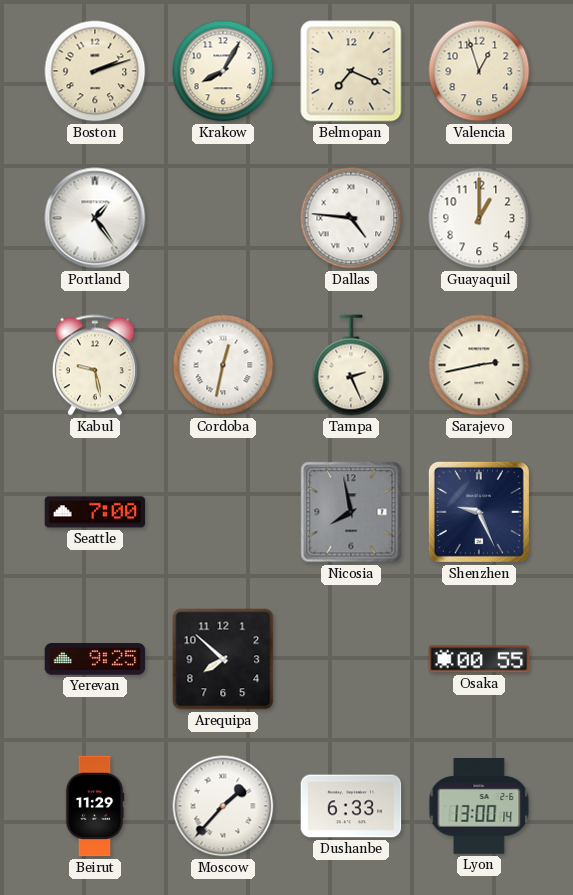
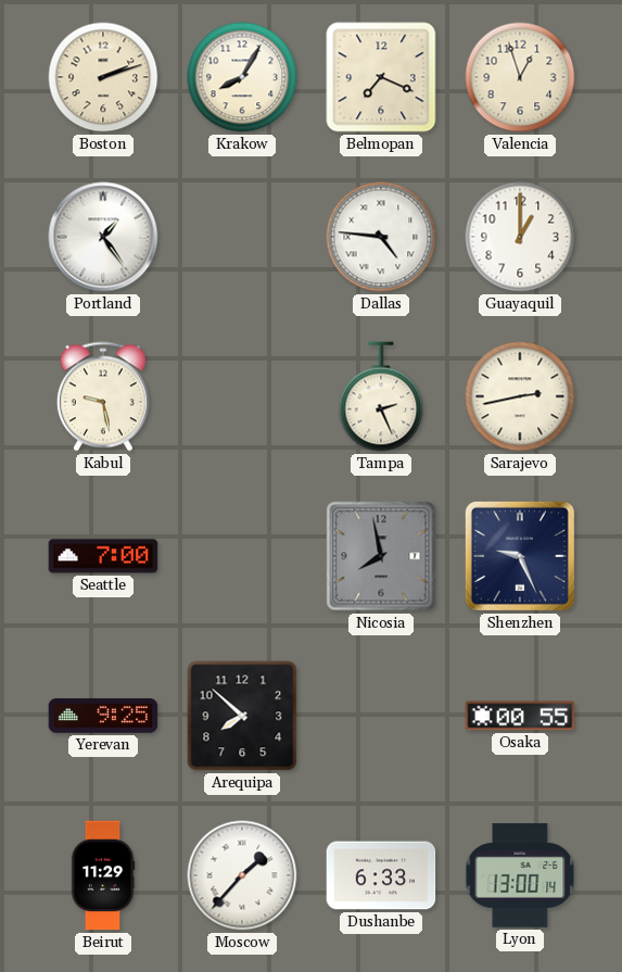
Cordoba: 12:32 -> none
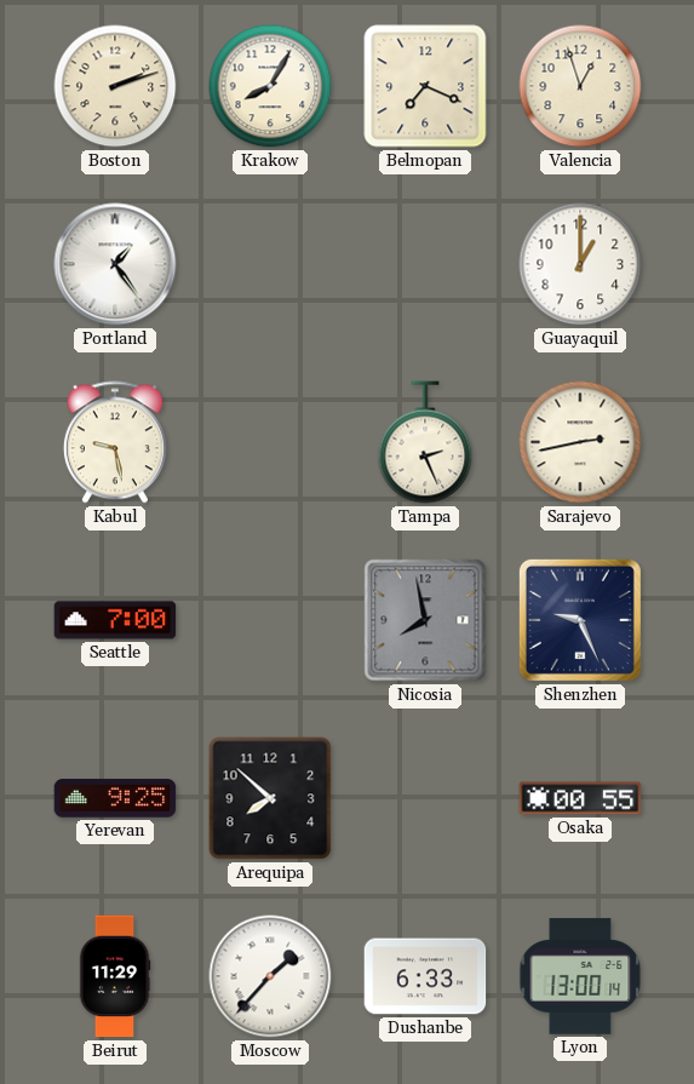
Dallas: 4:46 -> none
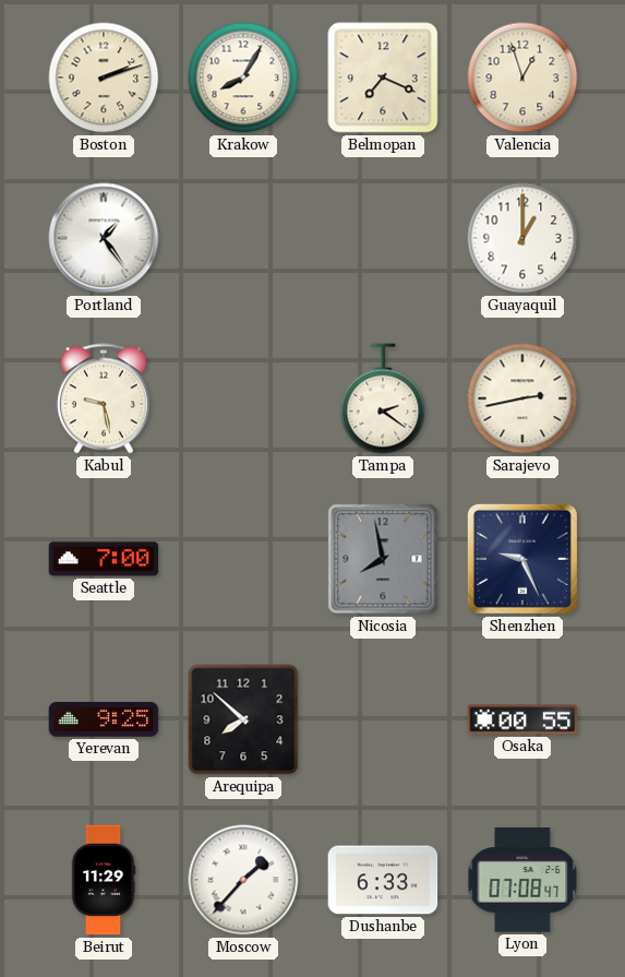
Tampa: 2:26 -> 2:21
Lyon: 13:00 -> 07:08
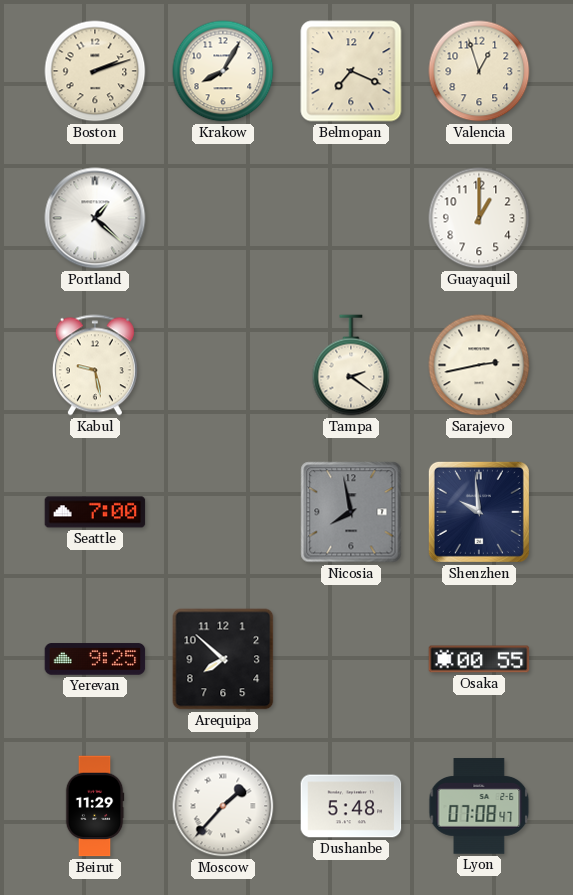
Portland: 1:24 -> 1:22
Shenzhen: 9:26 -> 9:59
Dushanbe: 6:33 -> 5:48
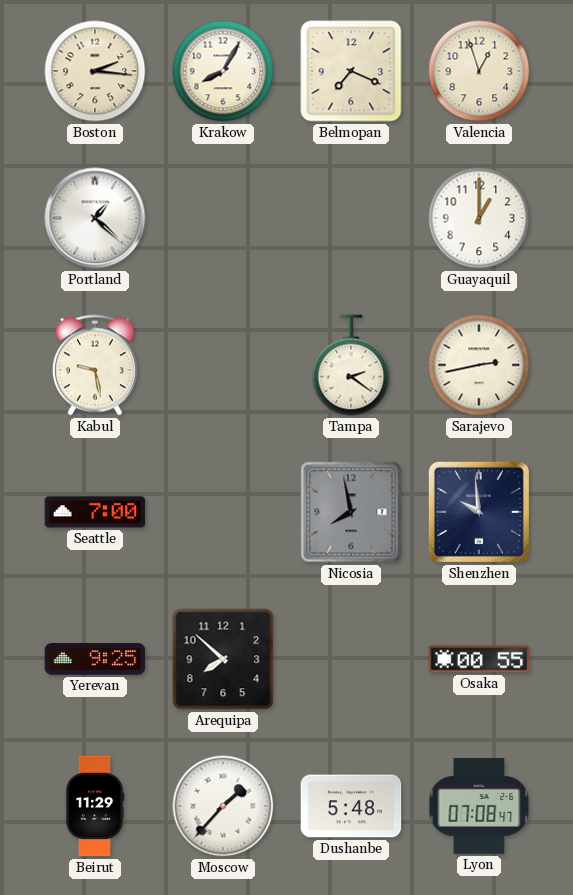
Boston: 2:12 -> 2:16
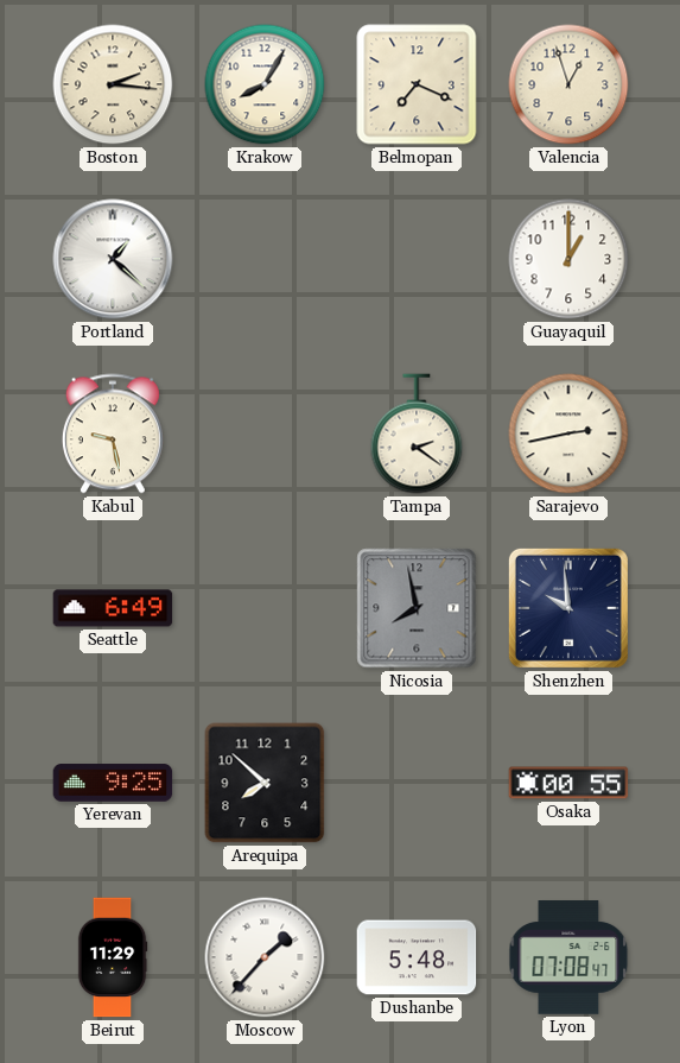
Seattle: 7:00 -> 6:49
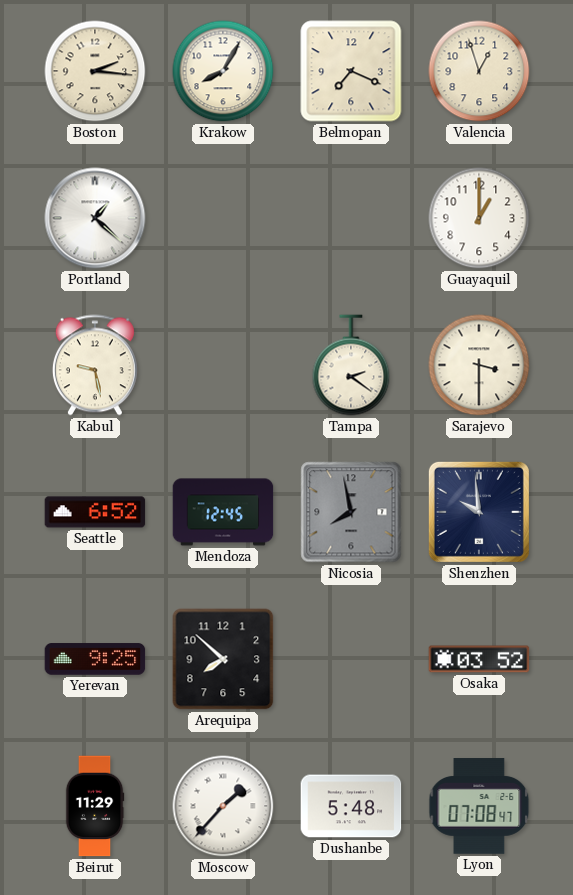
Sarajevo: 2:43 -> 3:30
Seattle: 6:49 -> 6:52
Mendoza: none -> 12:45
Osaka: 00:55 -> 03:52
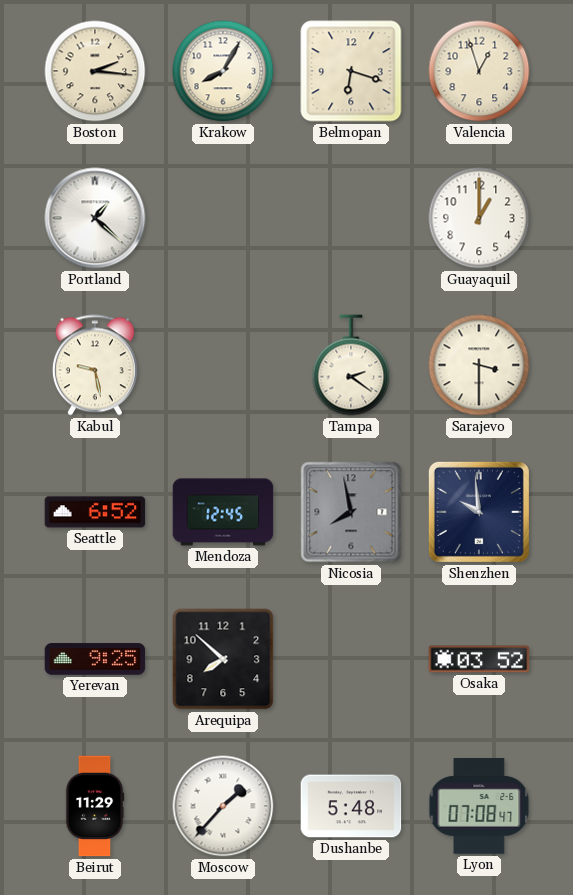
Belmopan: 7:19 -> 6:18
